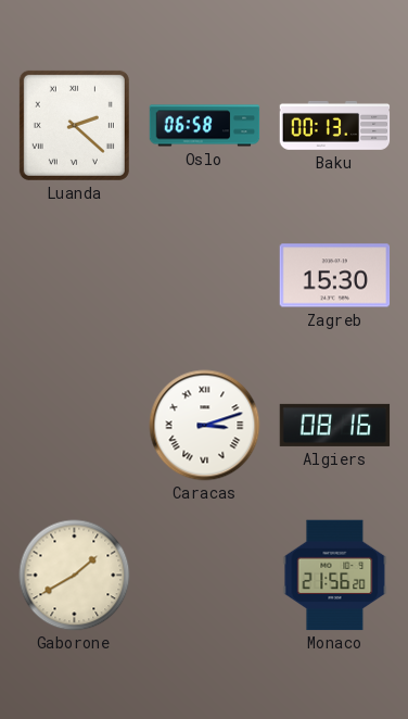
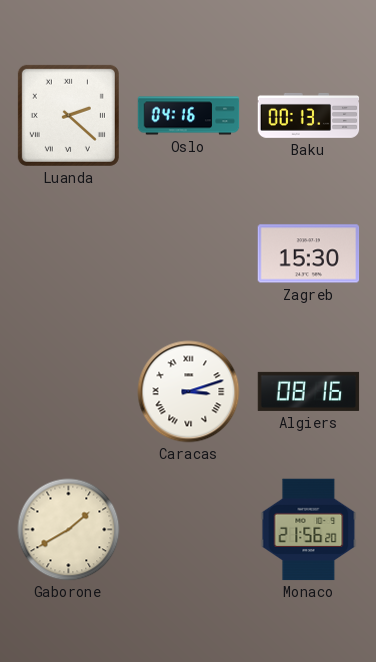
Oslo: 06:58 -> 04:16
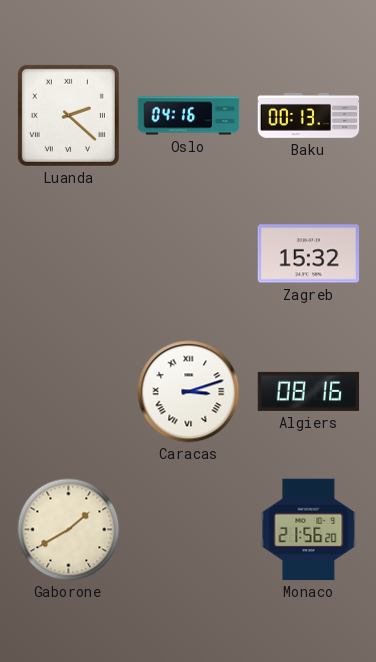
Zagreb: 15:30 -> 15:32
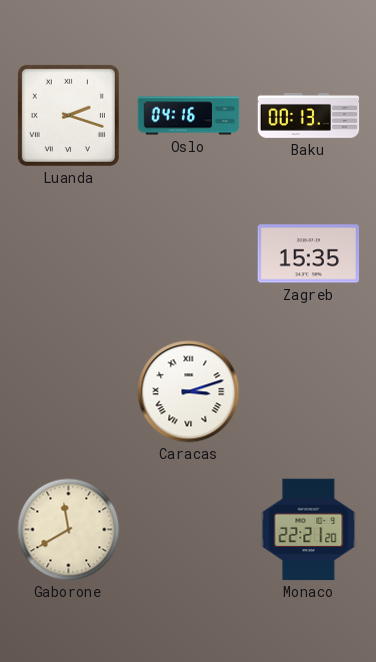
Luanda: 2:22 -> 2:18
Zagreb: 15:32 -> 15:35
Algiers: 08:16 -> none
Gaborone: 1:40 -> 11:40
Monaco: 21:56 -> 22:21
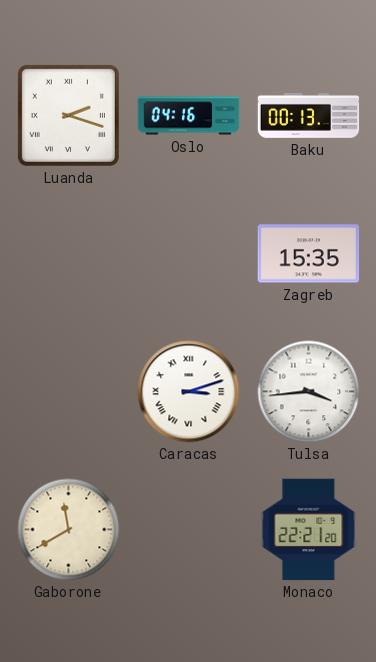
Tulsa: none -> 3:44
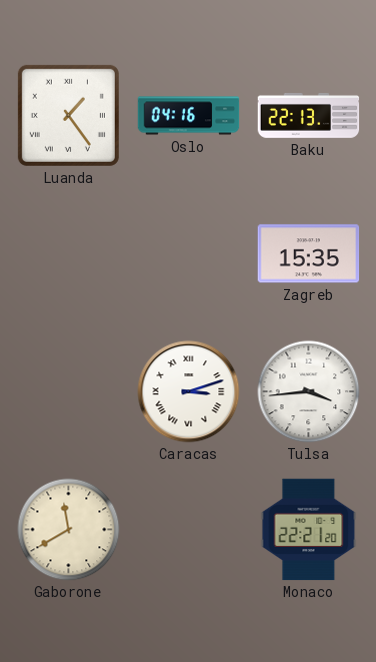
Luanda: 2:18 -> 1:24
Baku: 00:13 -> 22:13
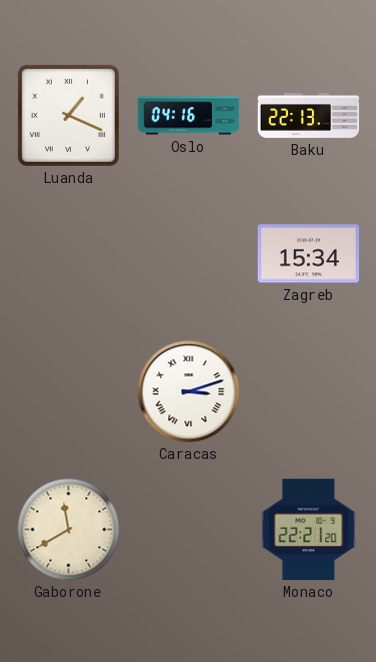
Luanda: 1:24 -> 1:19
Zagreb: 15:35 -> 15:34
Tulsa: 3:44 -> none
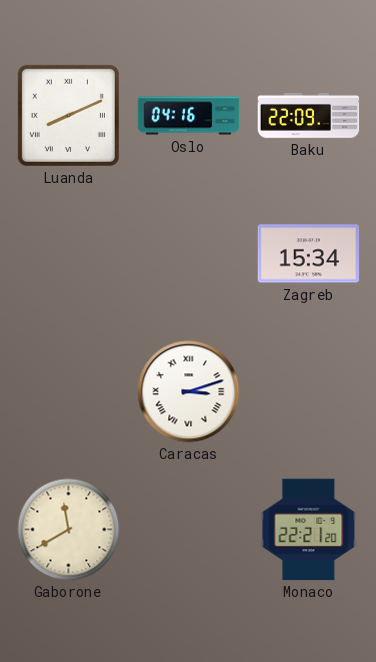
Luanda: 1:19 -> 8:11
Baku: 22:13 -> 22:09
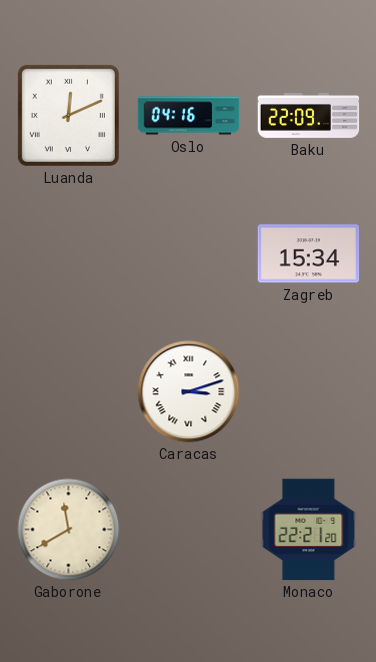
Luanda: 8:11 -> 12:11
